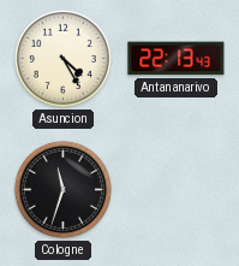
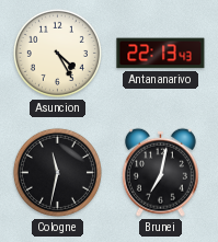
Cologne: 11:33 -> 11:32
Brunei: none -> 7:02
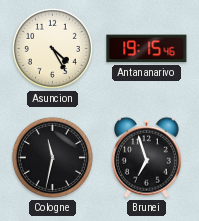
Antananarivo: 22:13 -> 19:15
Brunei: 7:02 -> 6:57
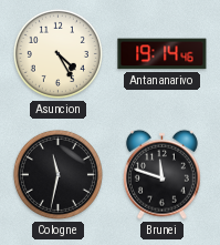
Antananarivo: 19:15 -> 19:14
Brunei: 6:57 -> 11:48
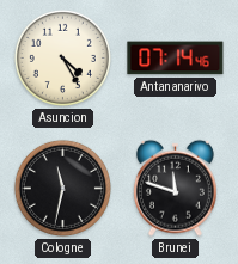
Antananarivo: 19:14 -> 07:14
